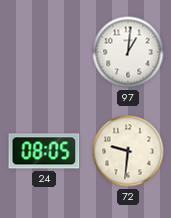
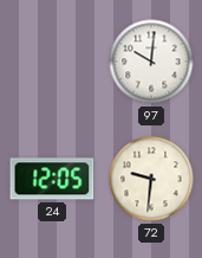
97: 1:01 -> 10:01
24: 08:05 -> 12:05
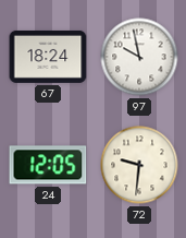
67: none -> 18:24
97: 10:01 -> 9:58
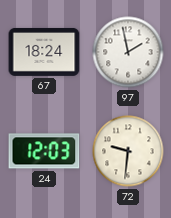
97: 9:58 -> 1:58
24: 12:05 -> 12:03
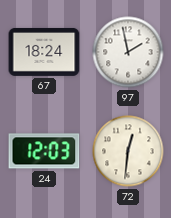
72: 9:31 -> 12:31
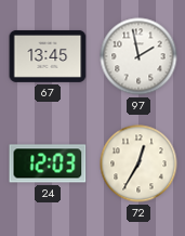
67: 18:24 -> 13:45
72: 12:31 -> 12:35
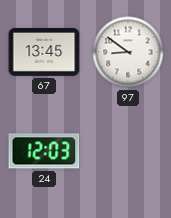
97: 1:58 -> 8:51
72: 12:35 -> none
